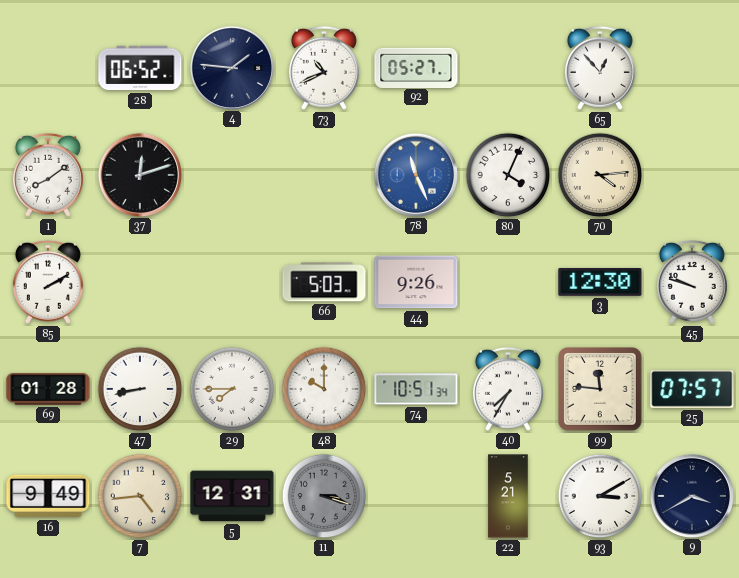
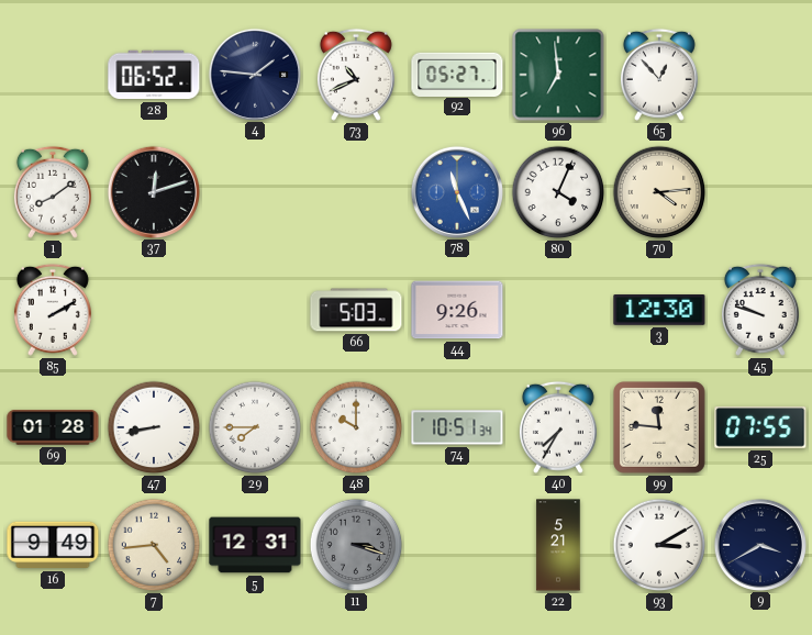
96: none -> 6:59
25: 07:57 -> 07:55
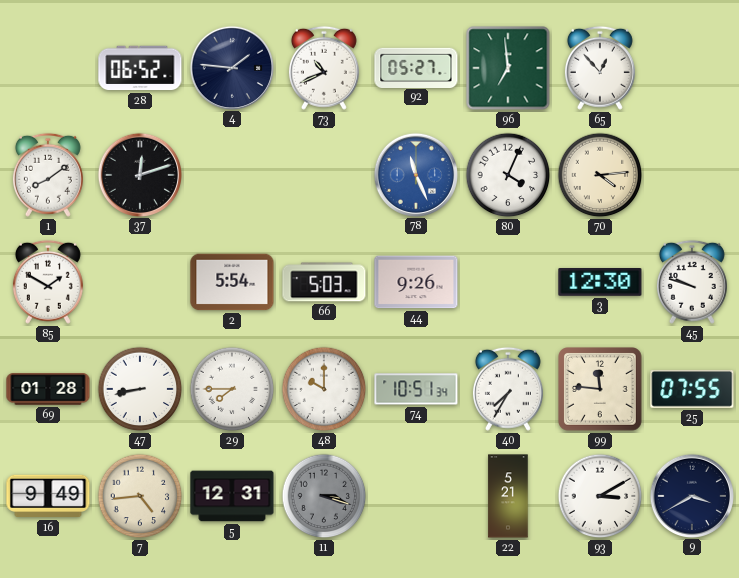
85: 2:10 -> 1:50
2: none -> 5:54
